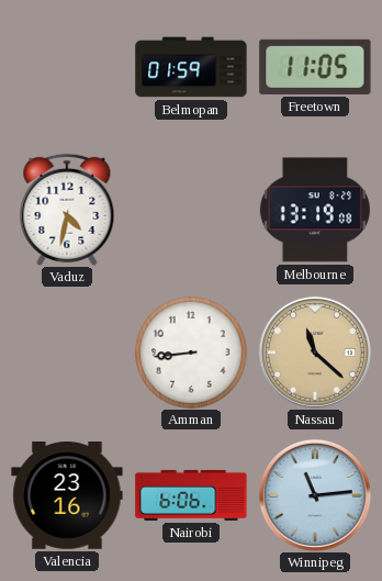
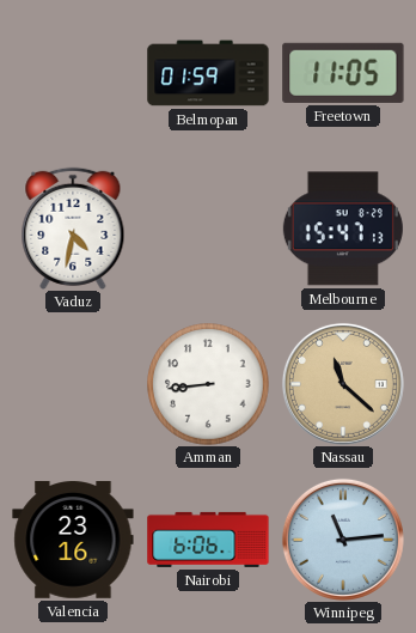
Melbourne: 13:19 -> 15:47
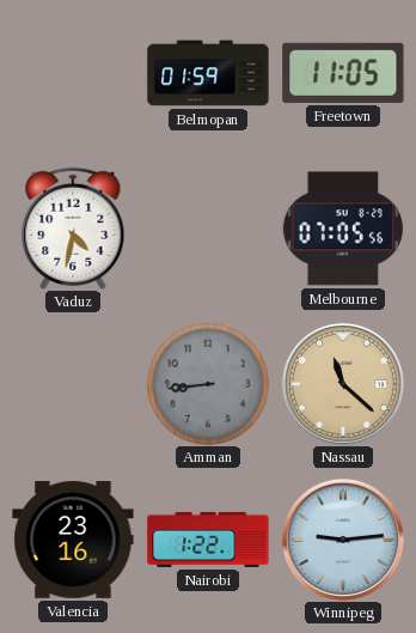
Melbourne: 15:47 -> 07:05
Amman dial: white -> grey
Nairobi: 6:06 -> 1:22
Winnipeg: 11:14 -> 9:14
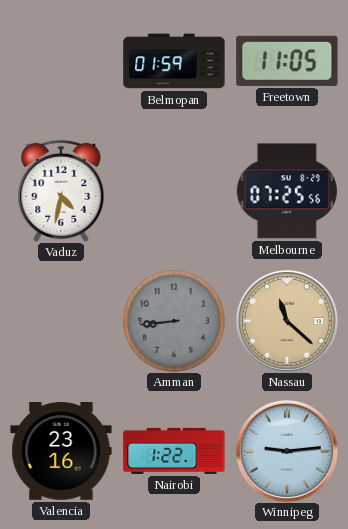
Melbourne: 07:05 -> 07:25
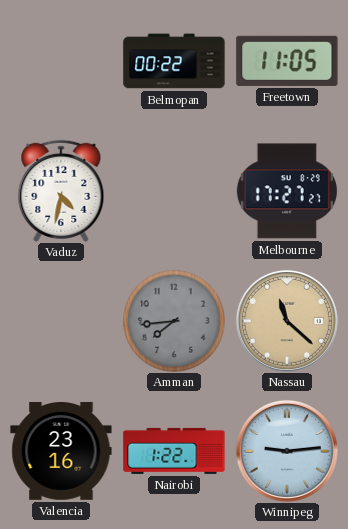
Belmopan: 01:59 -> 00:22
Melbourne: 07:25 -> 17:27
Amman: 8:44 -> 7:44
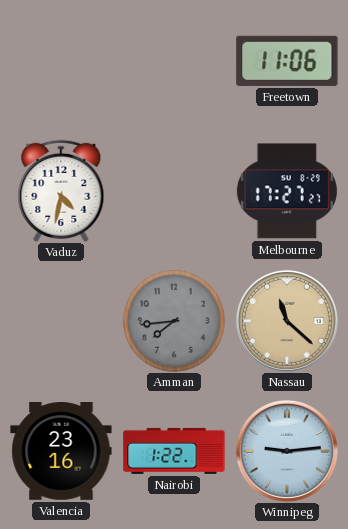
Belmopan: 00:22 -> none
Freetown: 11:05 -> 11:06
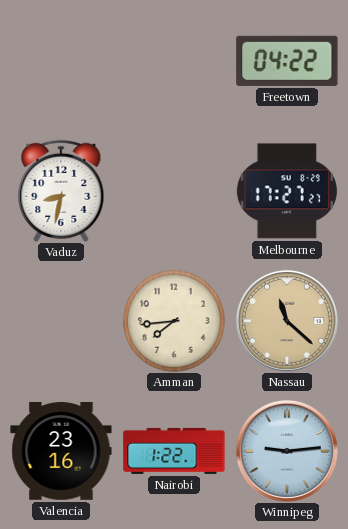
Freetown: 11:06 -> 04:22
Vaduz: 4:32 -> 8:32
Amman dial: grey -> cream
